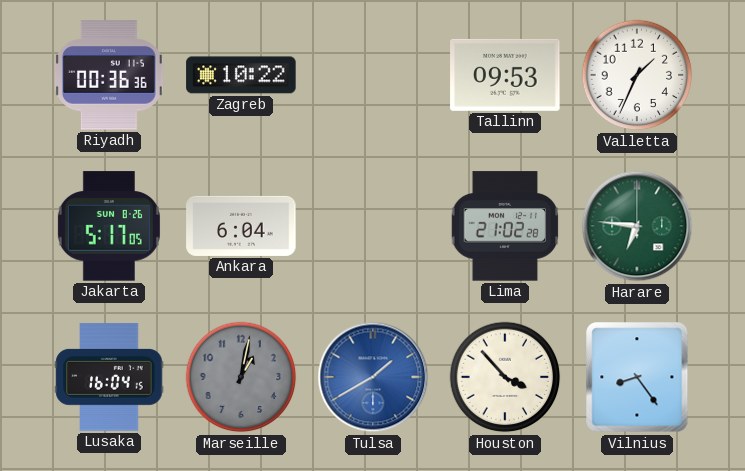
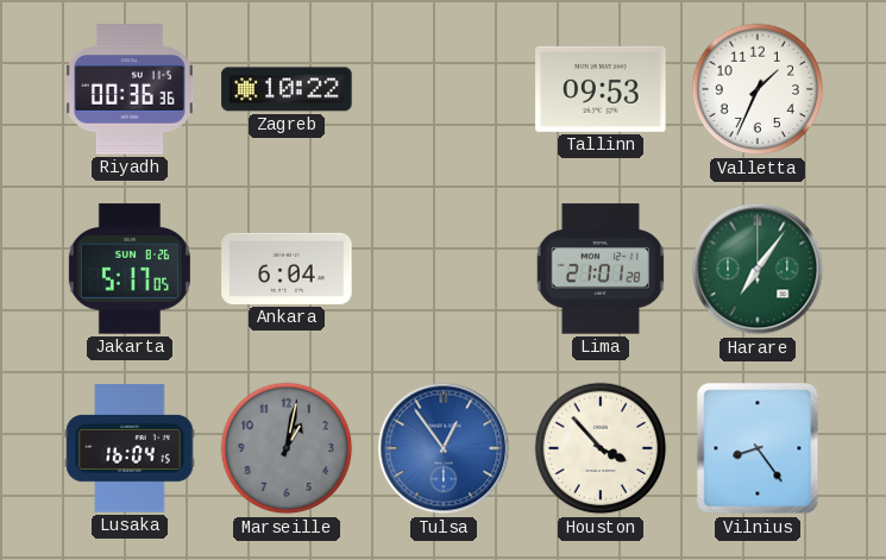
Lima: 21:02 -> 21:01
Harare: 6:46 -> 7:06
Tulsa: 1:40 -> 12:54
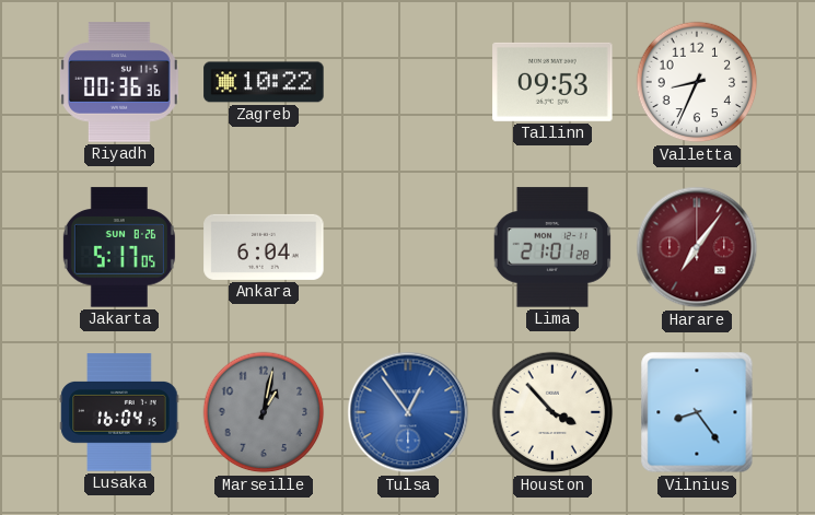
Valletta: 1:34 -> 8:34
Harare dial: green -> burgundy
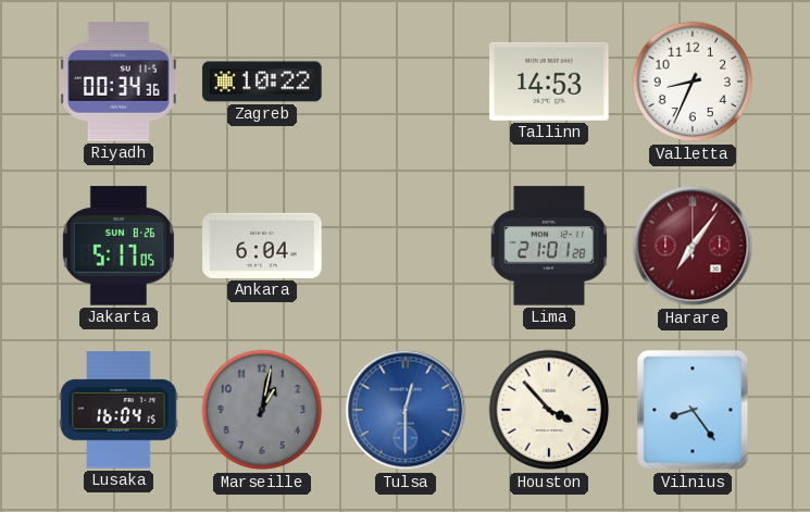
Riyadh: 00:36 -> 00:34
Tallinn: 09:53 -> 14:53
Tulsa: 12:54 -> 12:30
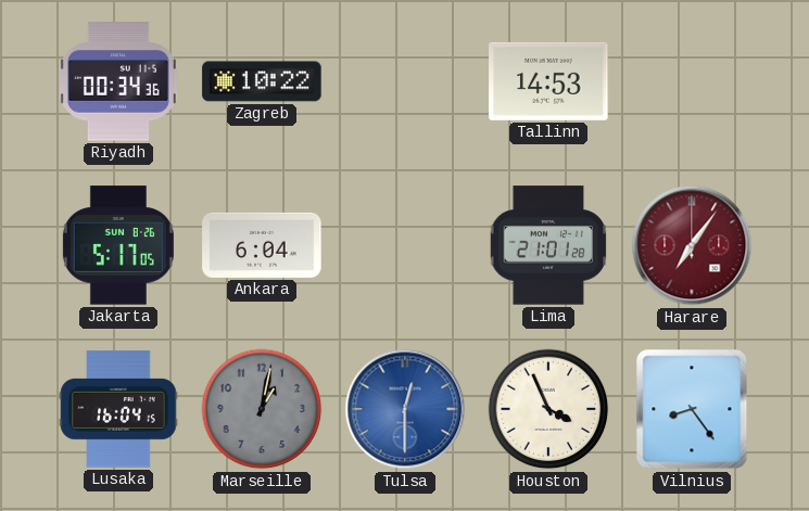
Valletta: 8:34 -> none
Houston: 3:53 -> 3:56
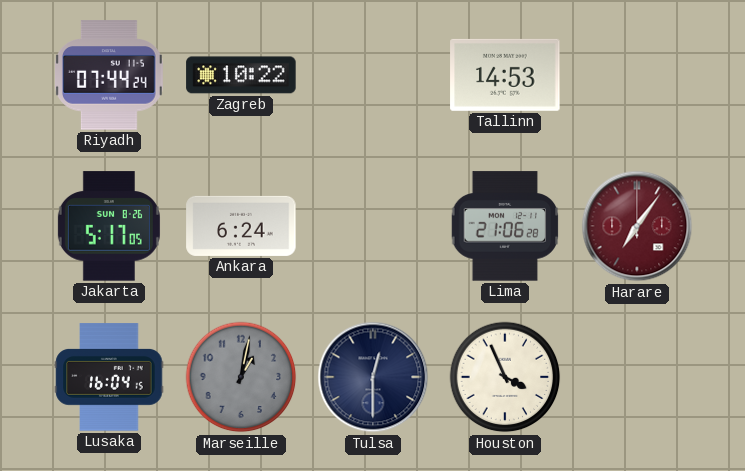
Riyadh: 00:34 -> 07:44
Ankara: 6:04 -> 6:24
Lima: 21:01 -> 21:06
Tulsa dial: blue -> navy
Vilnius: 8:24 -> none
